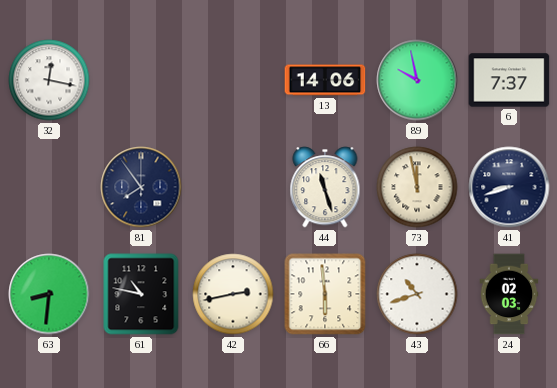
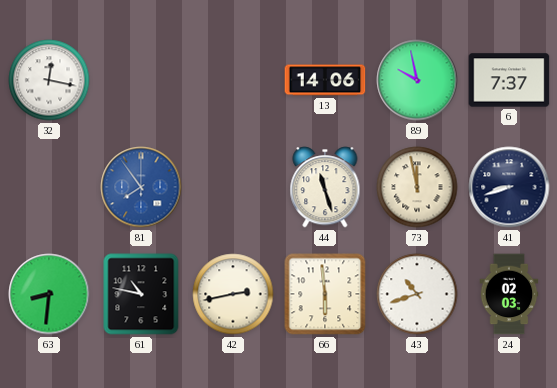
81 dial: navy -> blue
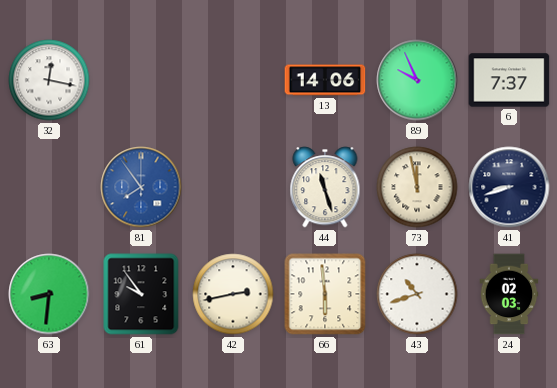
89: 9:58 -> 9:56
61: 10:47 -> 9:54
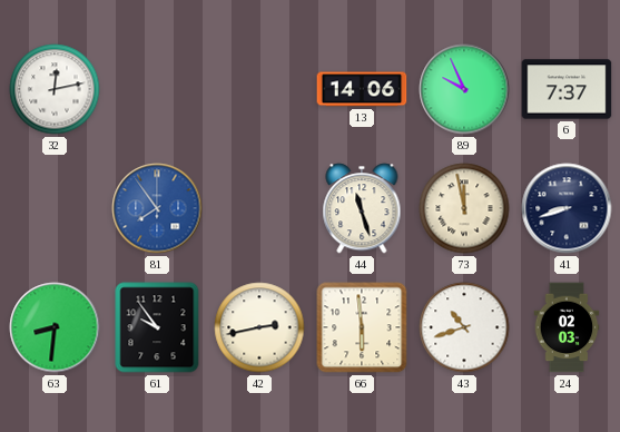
32: 12:17 -> 12:13
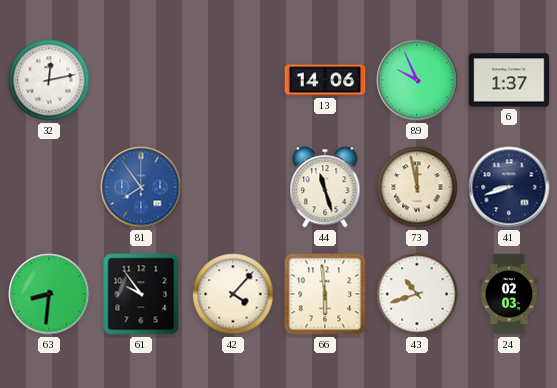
6: 7:37 -> 1:37
42: 2:43 -> 4:07
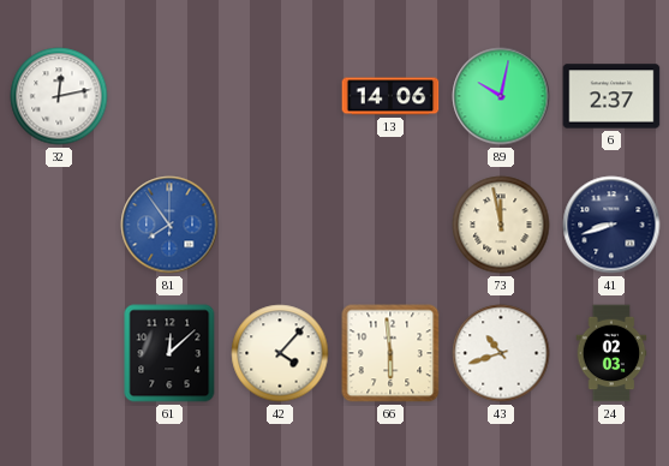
89: 9:56 -> 10:02
6: 1:37 -> 2:37
44: 11:27 -> none
63: 8:31 -> none
61: 9:54 -> 12:08
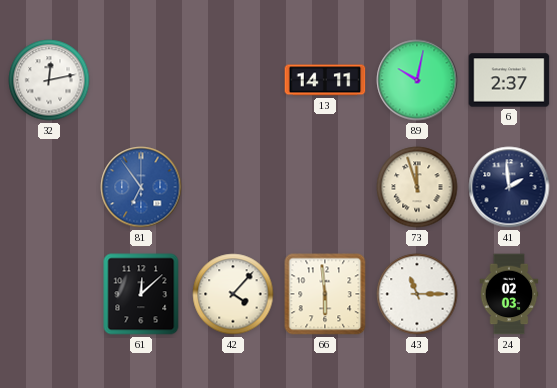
13: 14:06 -> 14:11
81: 7:54 -> 6:54
73: 11:58 -> 11:57
41: 8:42 -> 1:59
43: 10:42 -> 11:15
